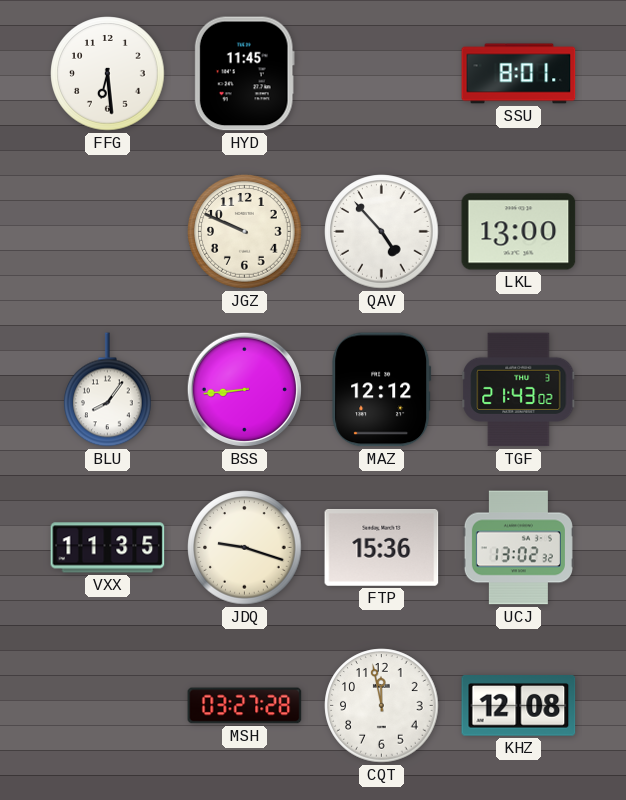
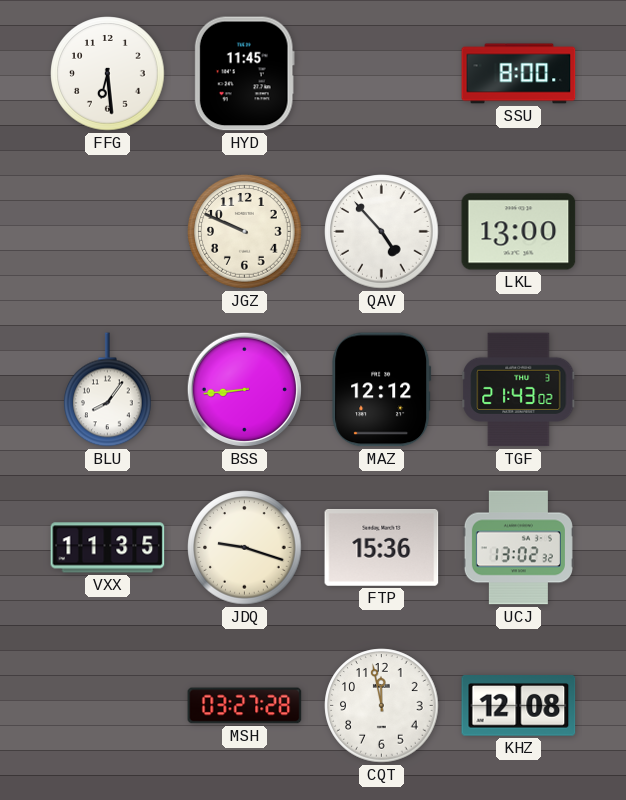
SSU: 8:01 -> 8:00
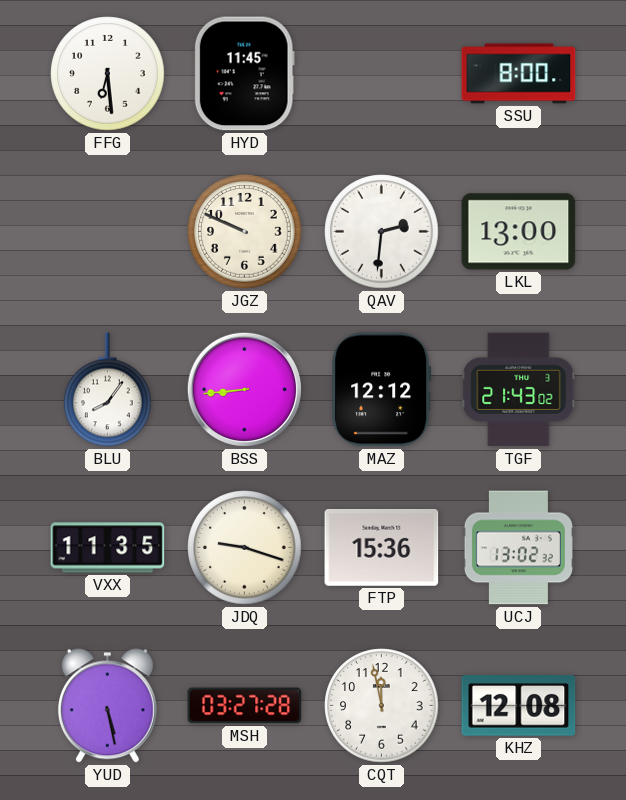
QAV: 4:53 -> 2:31
YUD: none -> 5:28
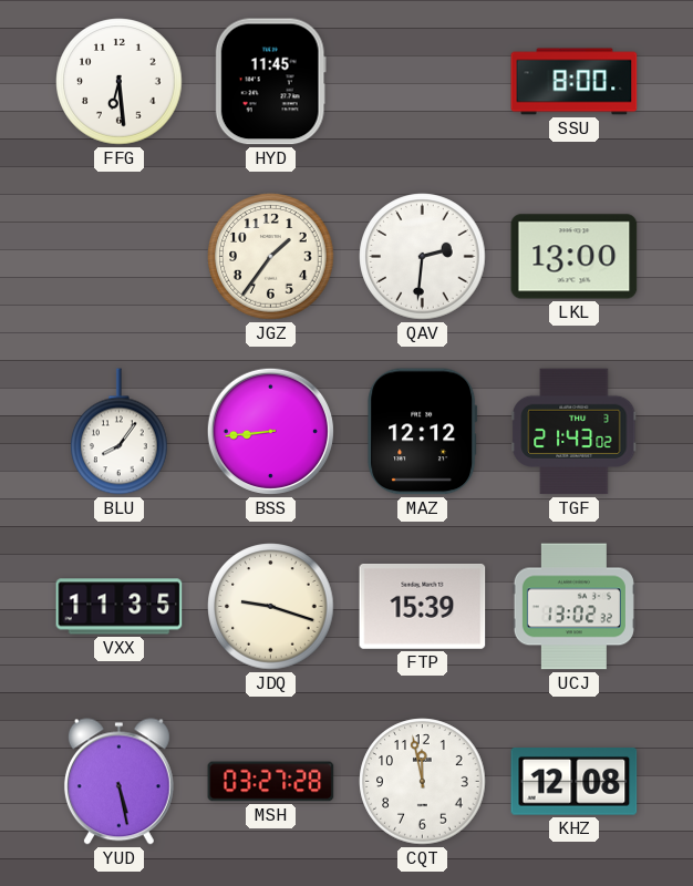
JGZ: 9:49 -> 1:36
FTP: 15:36 -> 15:39
